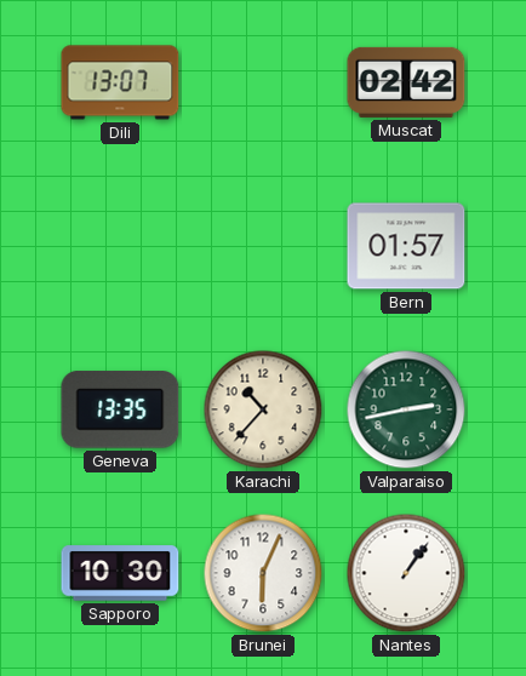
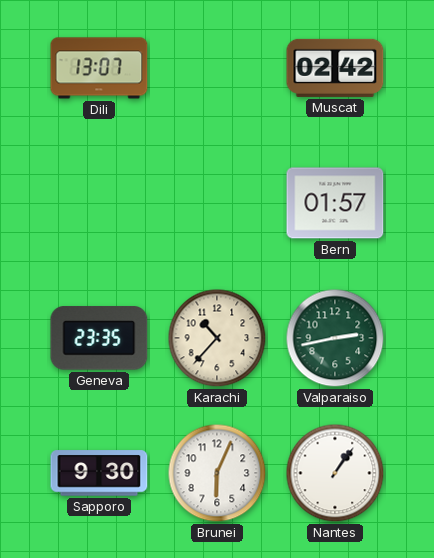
Geneva: 13:35 -> 23:35
Sapporo: 10:30 -> 9:30
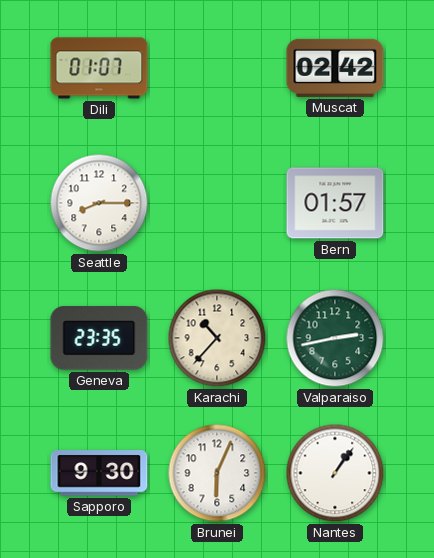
Dili: 13:07 -> 01:07
Seattle: none -> 8:15
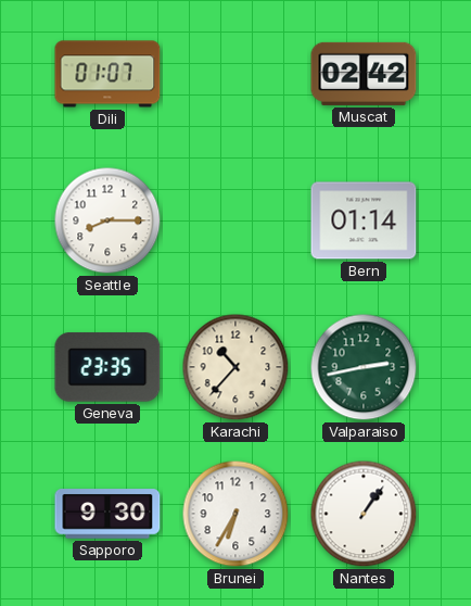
Bern: 01:57 -> 01:14
Brunei: 6:04 -> 6:35
